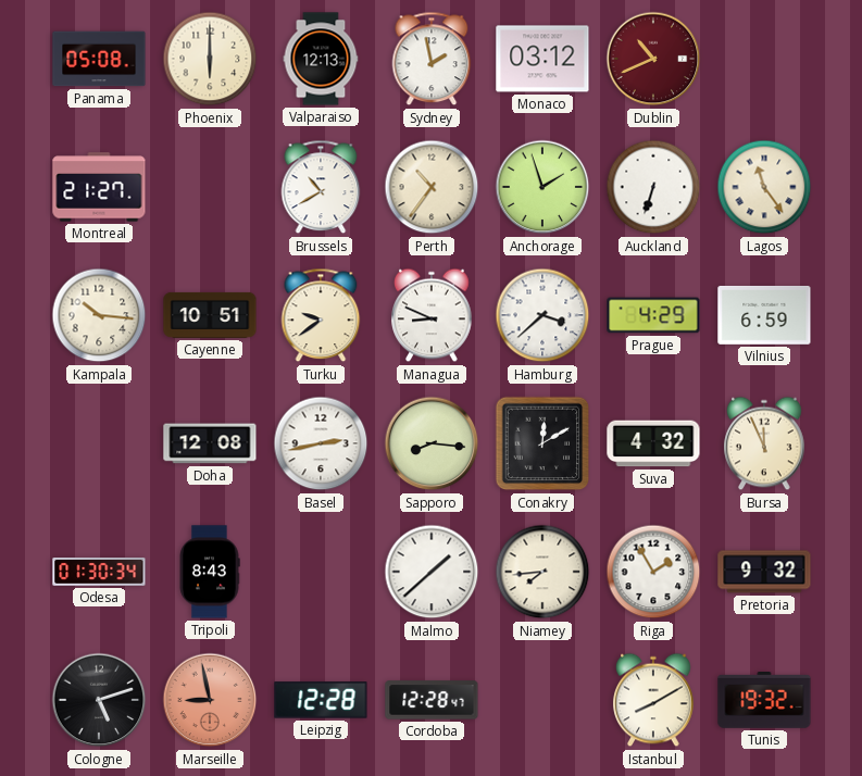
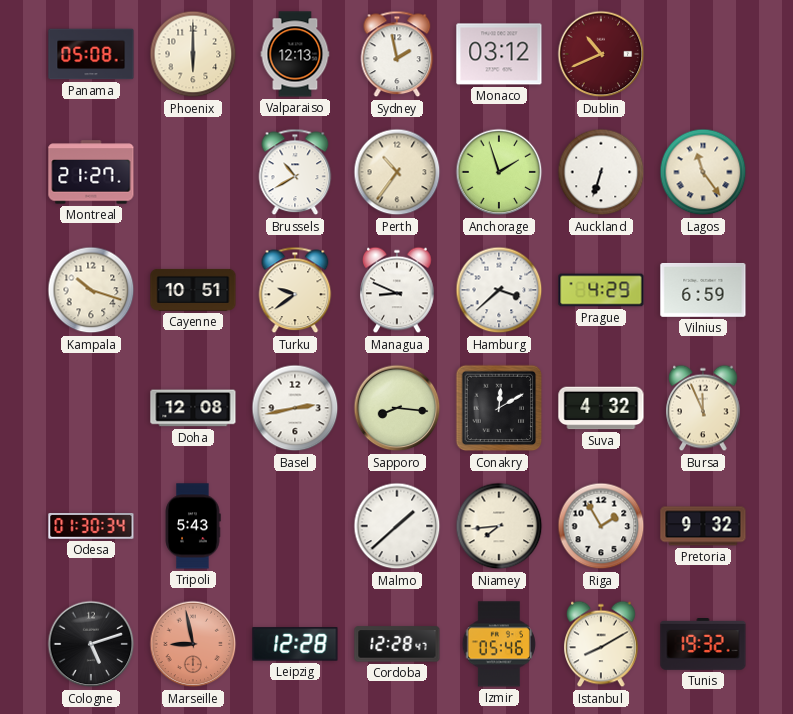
Kampala: 10:16 -> 10:18
Tripoli: 8:43 -> 5:43
Izmir: none -> 05:46
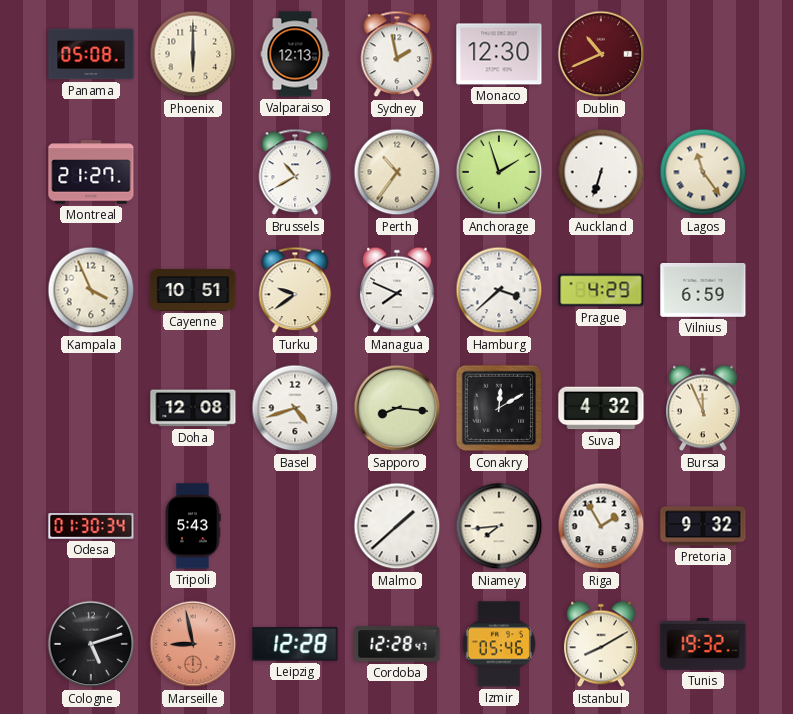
Monaco: 03:12 -> 12:30
Kampala: 10:18 -> 3:56
Managua: 8:49 -> 7:49
Basel: 2:43 -> 4:42
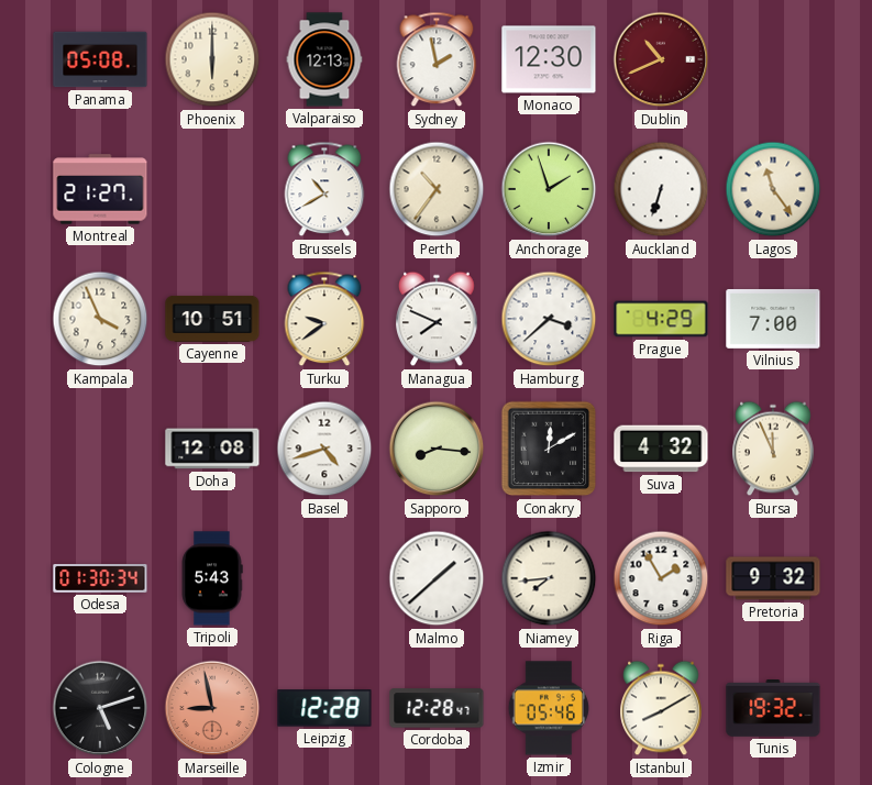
Vilnius: 6:59 -> 7:00
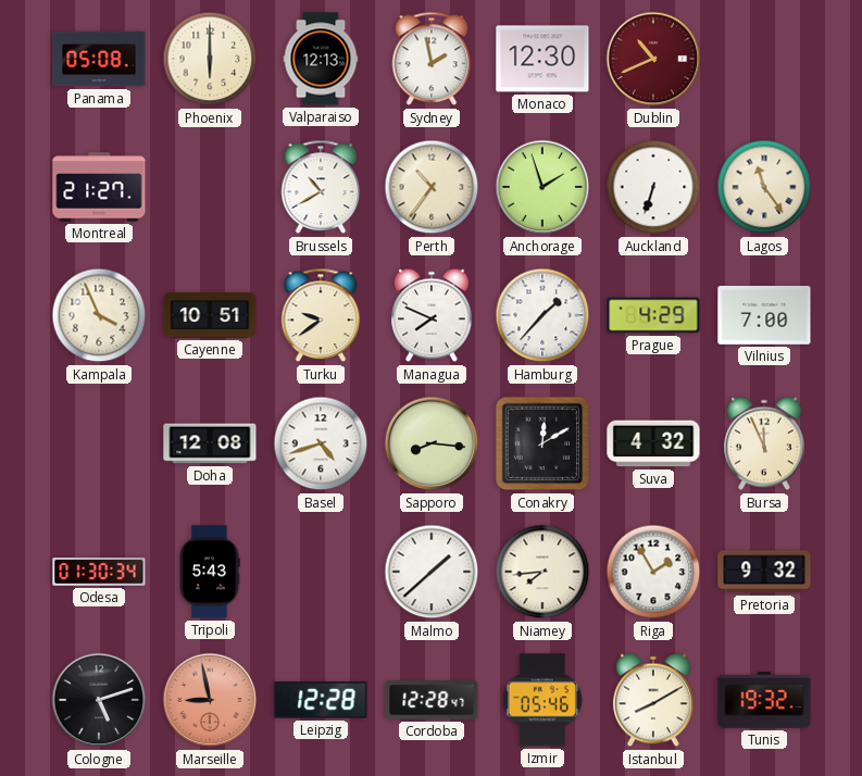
Hamburg: 3:38 -> 1:37
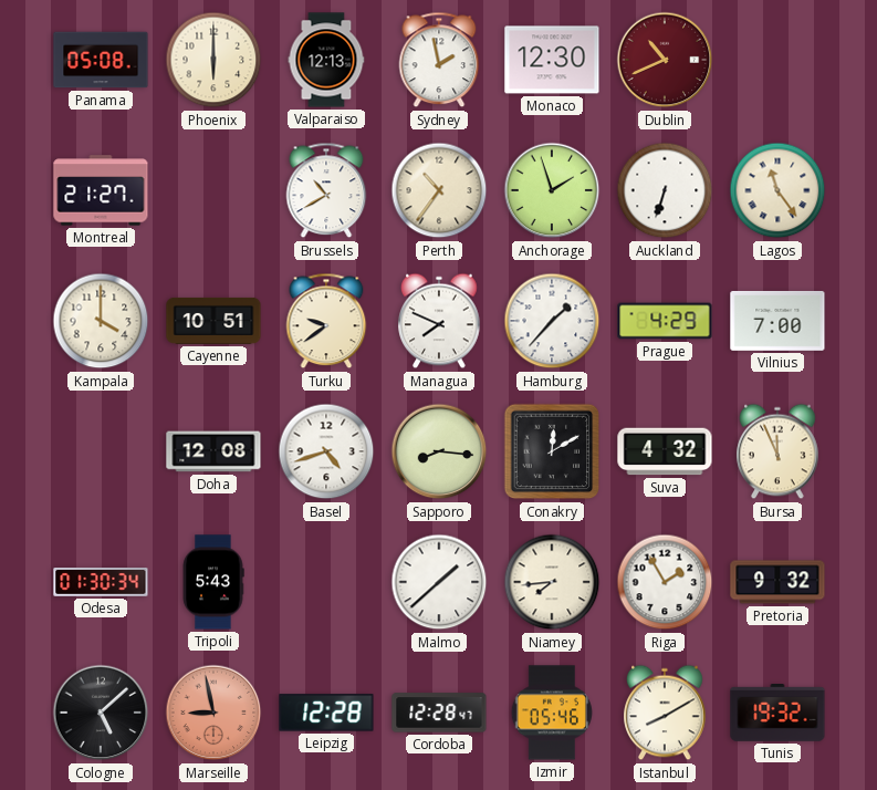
Kampala: 3:56 -> 4:00
Cologne: 5:12 -> 5:08
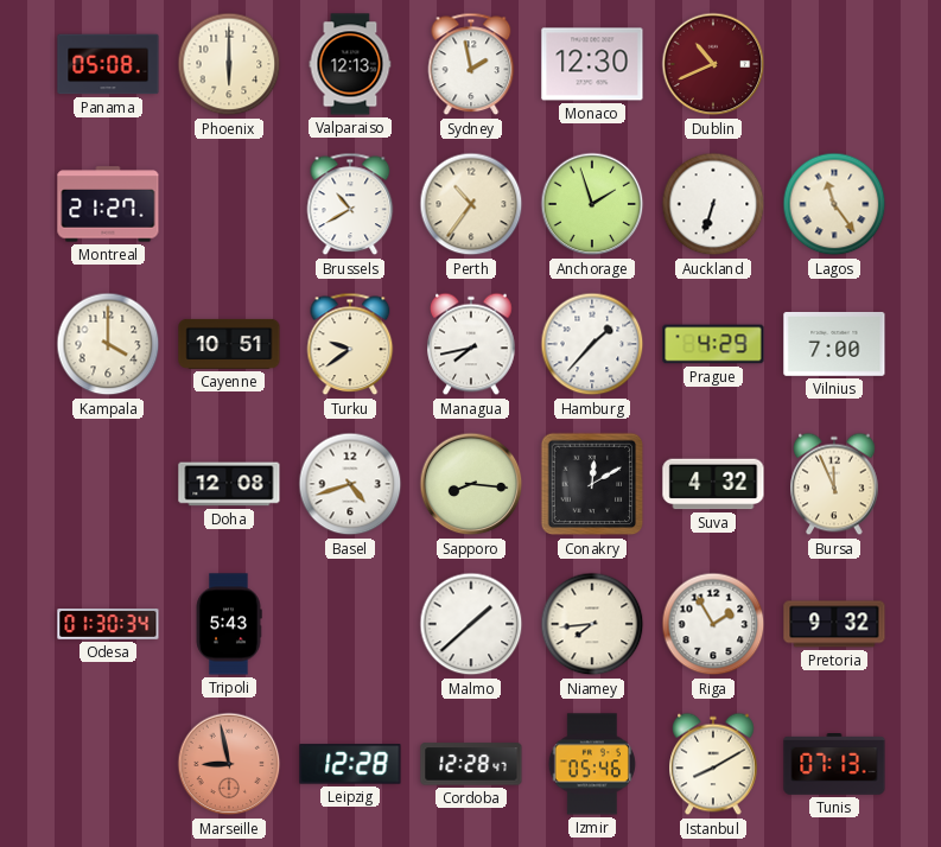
Managua: 7:49 -> 7:43
Cologne: 5:08 -> none
Tunis: 19:32 -> 07:13
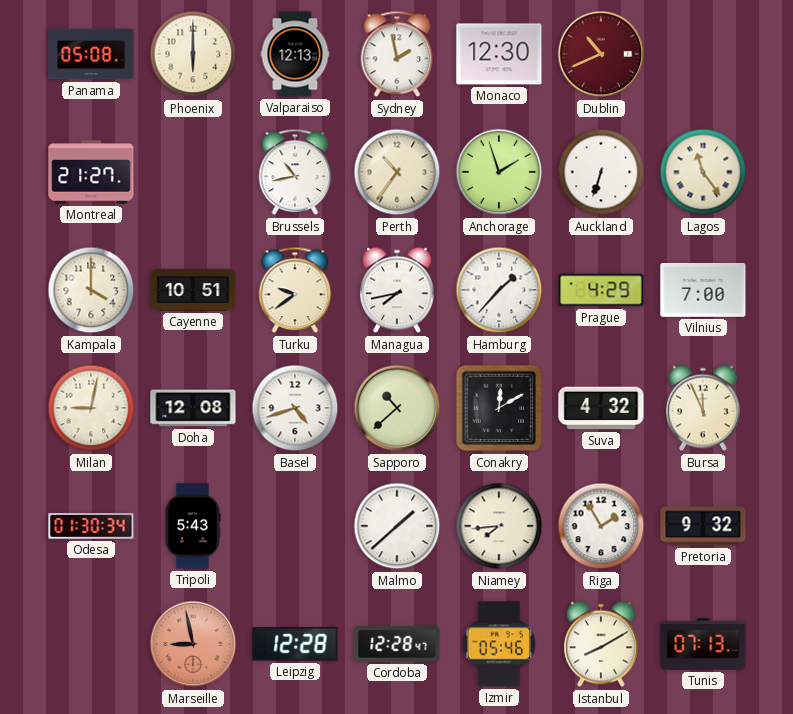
Brussels: 10:40 -> 10:43
Milan: none -> 9:02
Sapporo: 8:16 -> 10:38
